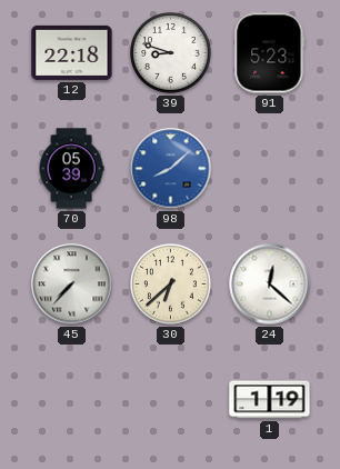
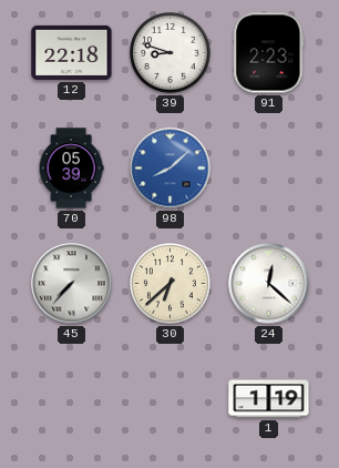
91: 5:23 -> 2:23
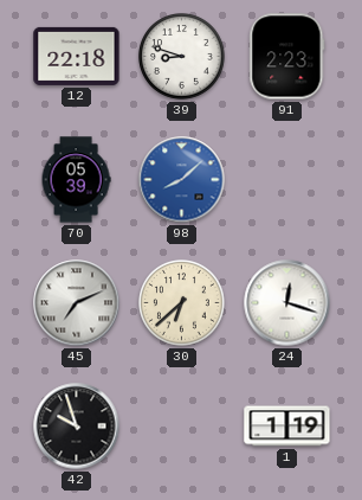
45: 7:37 -> 7:11
24: 12:22 -> 12:18
42: none -> 9:57
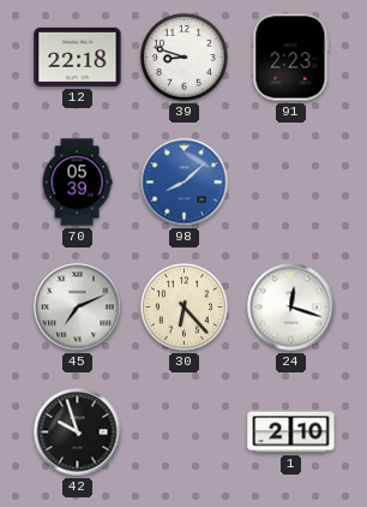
30: 6:38 -> 6:23
1: 1:19 -> 2:10
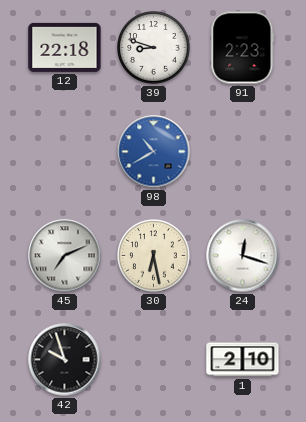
70: 05:39 -> none
98: 8:08 -> 10:40
30: 6:23 -> 6:28
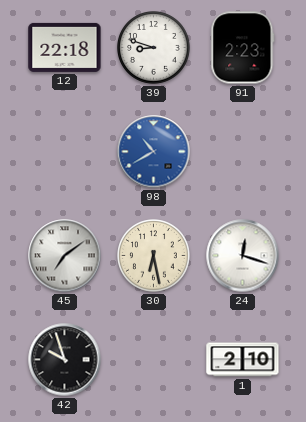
45: 7:11 -> 7:09
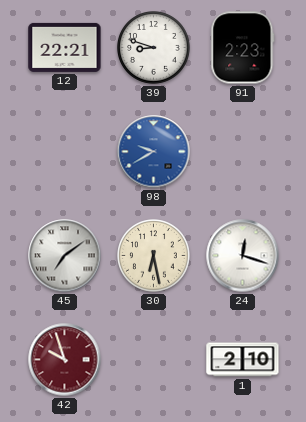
12: 22:18 -> 22:21
98: 10:40 -> 9:40
42 dial: black -> burgundy
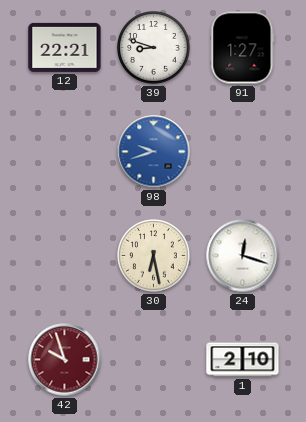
91: 2:23 -> 1:27
98: 9:40 -> 9:42
45: 7:09 -> none
